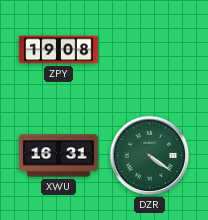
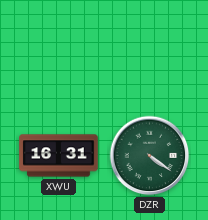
ZPY: 19:08 -> none
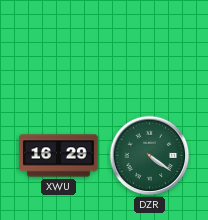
XWU: 16:31 -> 16:29
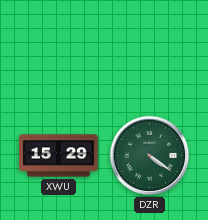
XWU: 16:29 -> 15:29
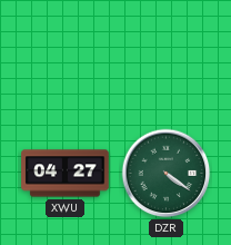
XWU: 15:29 -> 04:27
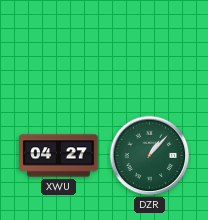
DZR: 4:21 -> 1:07
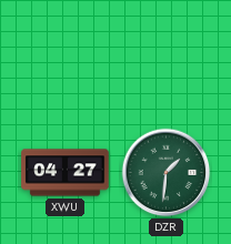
DZR: 1:07 -> 1:31
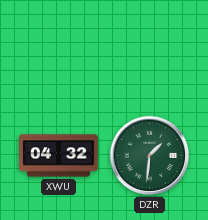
XWU: 04:27 -> 04:32
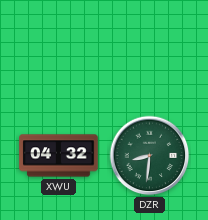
DZR: 1:31 -> 8:31
